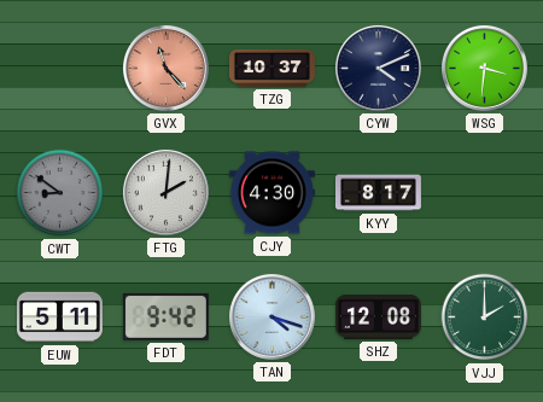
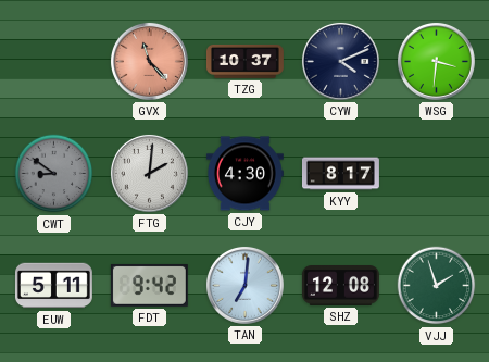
TAN: 4:18 -> 7:01
VJJ: 2:00 -> 1:57
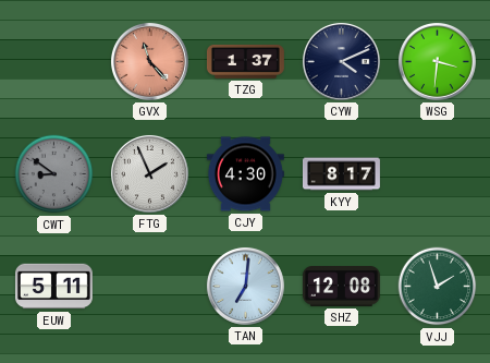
TZG: 10:37 -> 1:37
FTG: 2:01 -> 1:56
FDT: 9:42 -> none
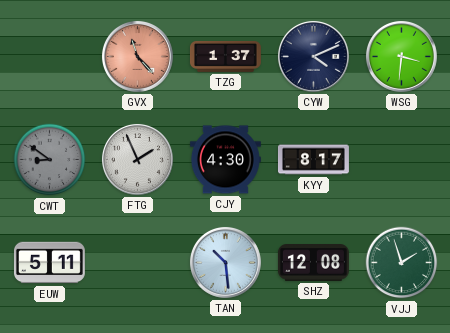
TAN: 7:01 -> 10:29
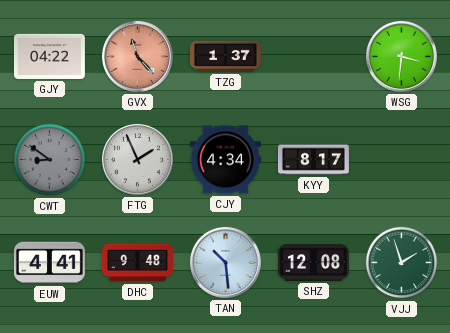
GJY: none -> 04:22
CYW: 4:11 -> none
CJY: 4:30 -> 4:34
EUW: 5:11 -> 4:41
DHC: none -> 9:48
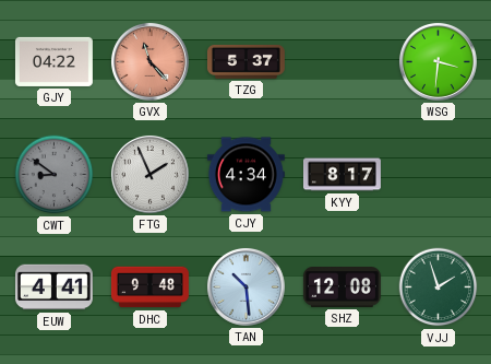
TZG: 1:37 -> 5:37
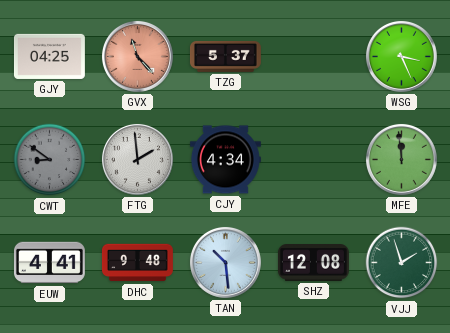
GJY: 04:22 -> 04:25
WSG: 3:31 -> 3:26
FTG: 1:56 -> 1:59
KYY: 8:17 -> none
MFE: none -> 11:59
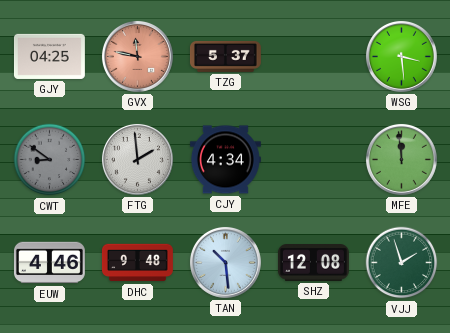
GVX: 11:23 -> 11:47
WSG: 3:26 -> 3:29
EUW: 4:41 -> 4:46
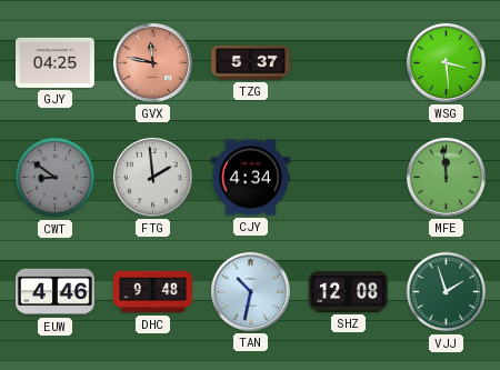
TAN: 10:29 -> 10:32
